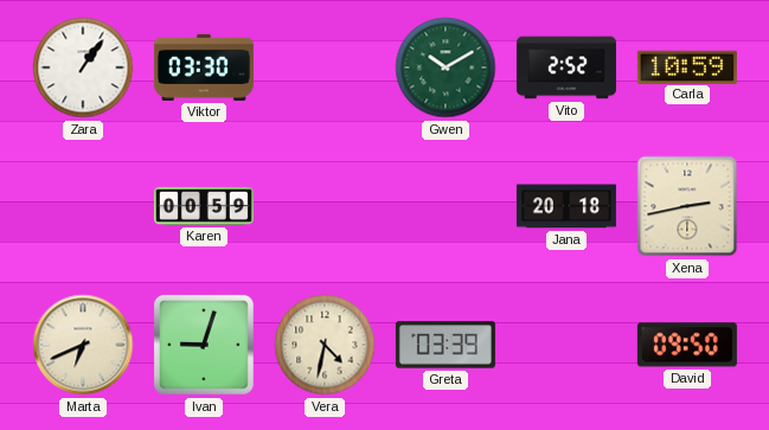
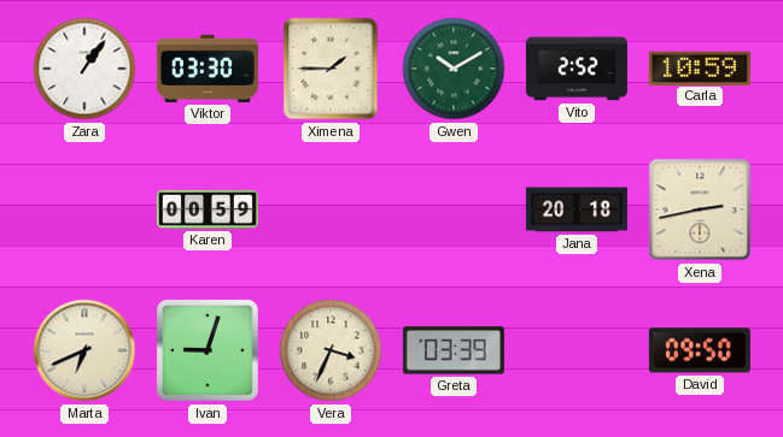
Ximena: none -> 1:45
Vera: 4:32 -> 3:34
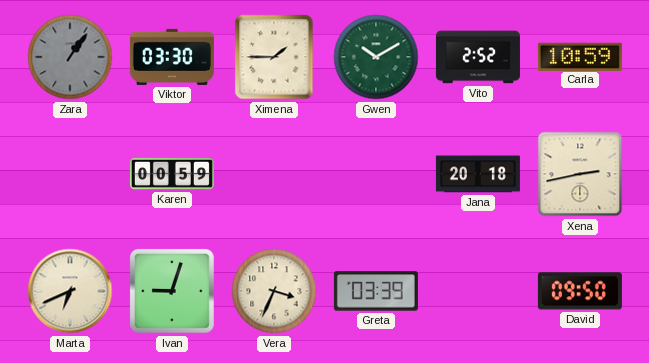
Zara dial: white -> grey
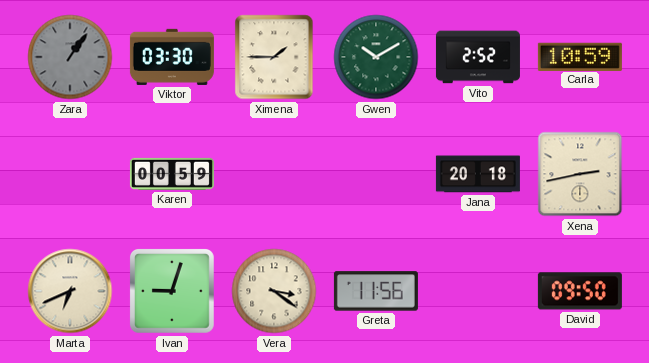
Vera: 3:34 -> 3:21
Greta: 03:39 -> 11:56
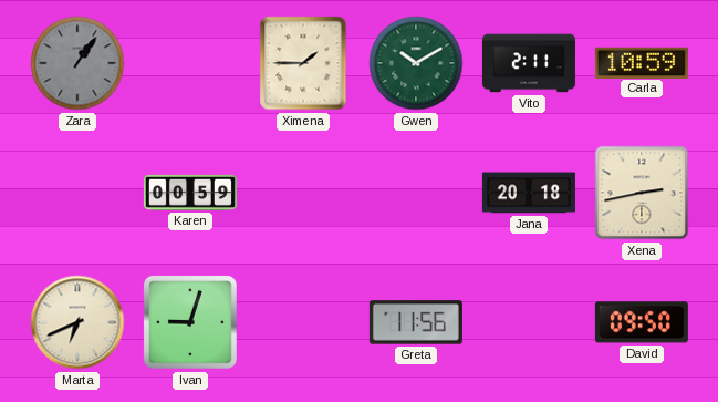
Viktor: 03:30 -> none
Vito: 2:52 -> 2:11
Vera: 3:21 -> none
